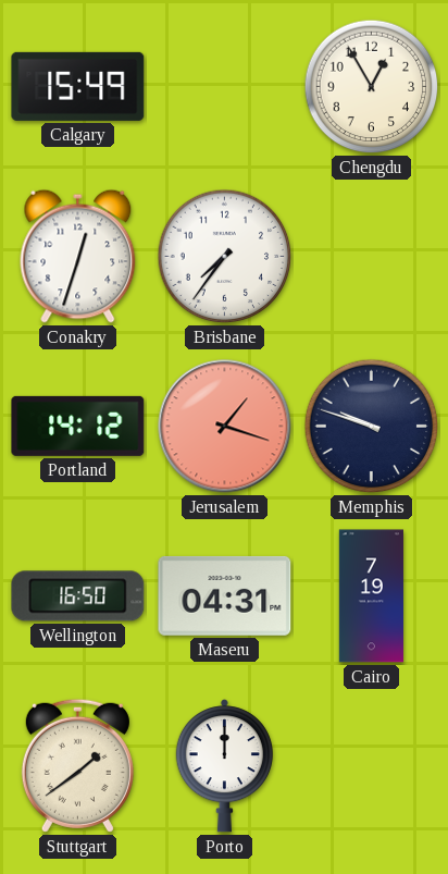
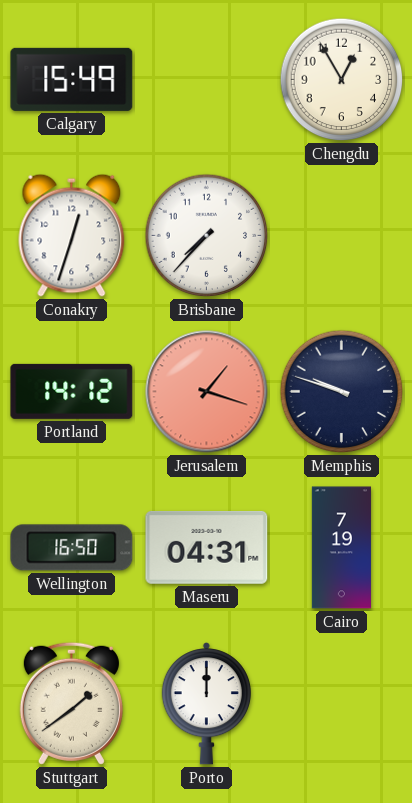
Brisbane: 7:36 -> 7:37
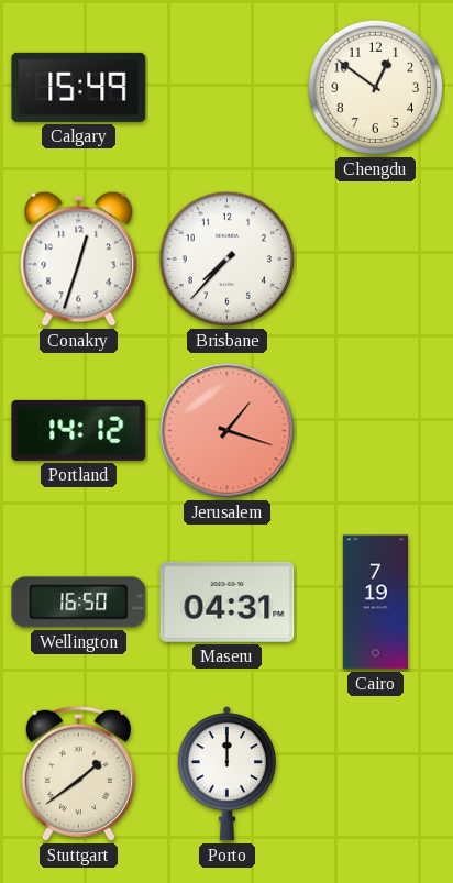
Chengdu: 12:55 -> 12:51
Memphis: 9:48 -> none
